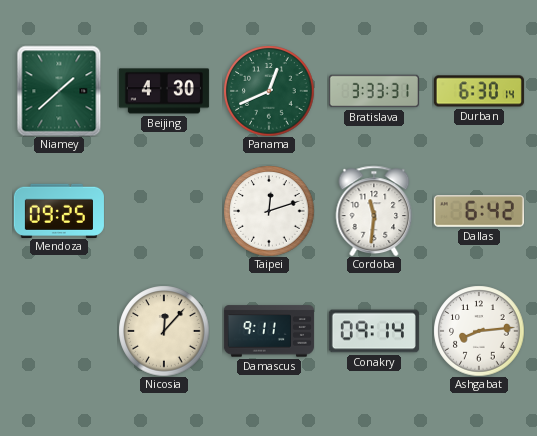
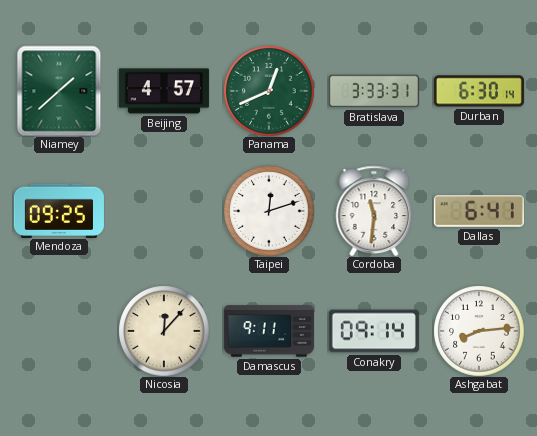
Beijing: 4:30 -> 4:57
Dallas: 6:42 -> 6:41
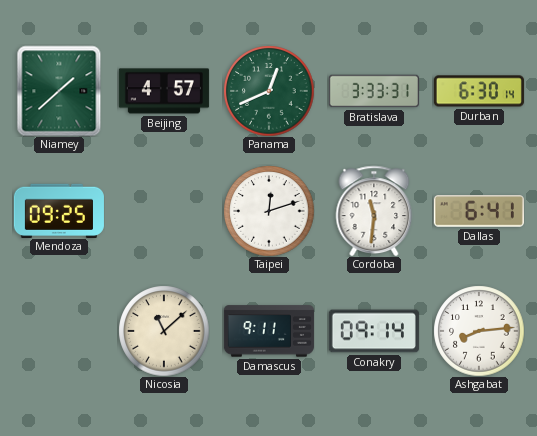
Nicosia: 12:07 -> 11:08
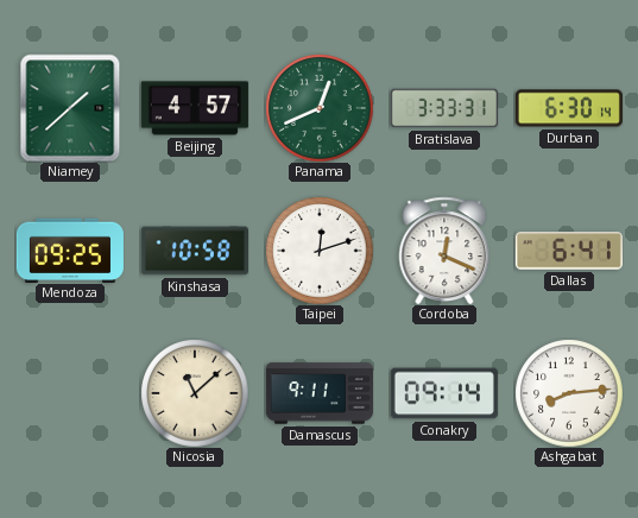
Kinshasa: none -> 10:58
Cordoba: 11:31 -> 12:19
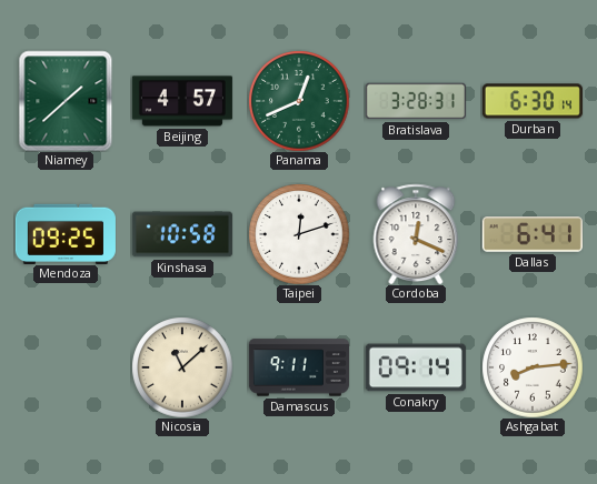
Bratislava: 3:33 -> 3:28
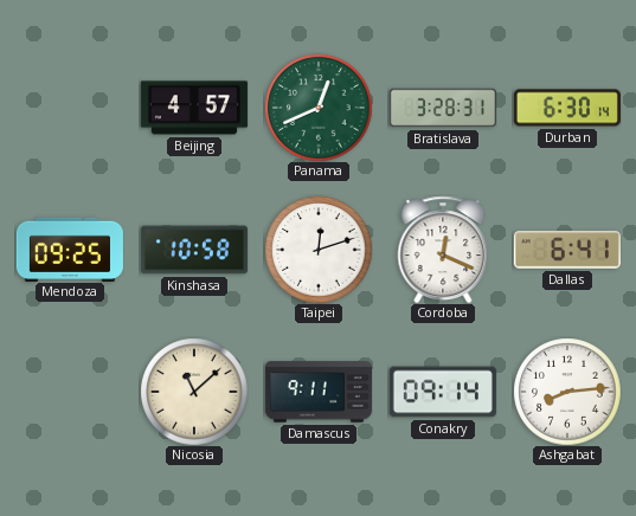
Niamey: 1:38 -> none
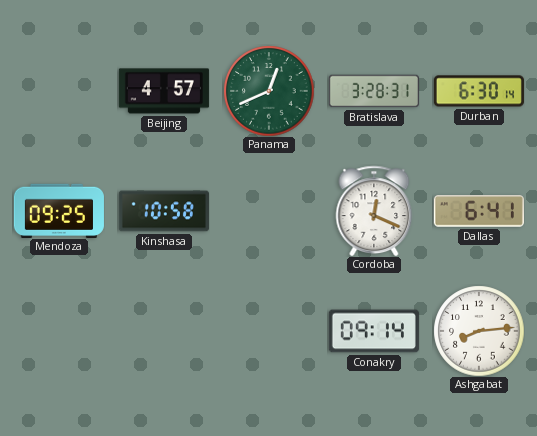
Taipei: 12:12 -> none
Nicosia: 11:08 -> none
Damascus: 9:11 -> none
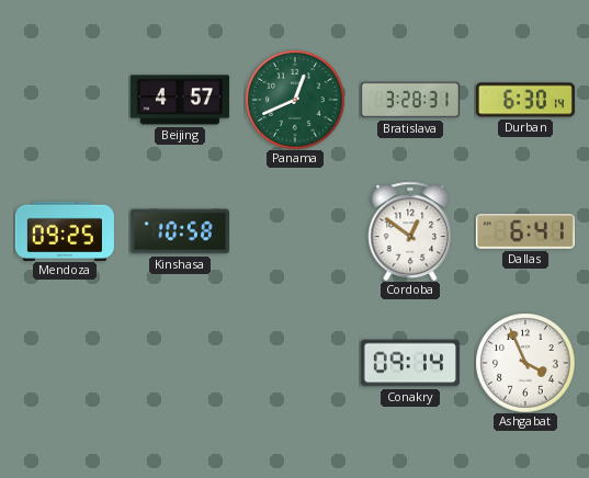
Cordoba: 12:19 -> 12:51
Ashgabat: 8:14 -> 3:56
